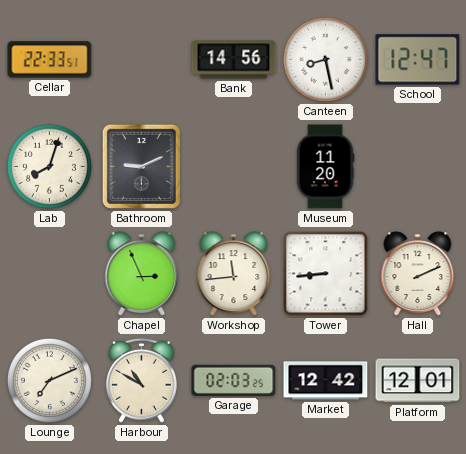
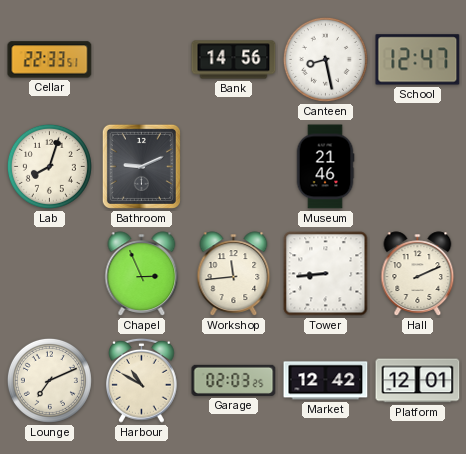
Museum: 11:20 -> 21:46
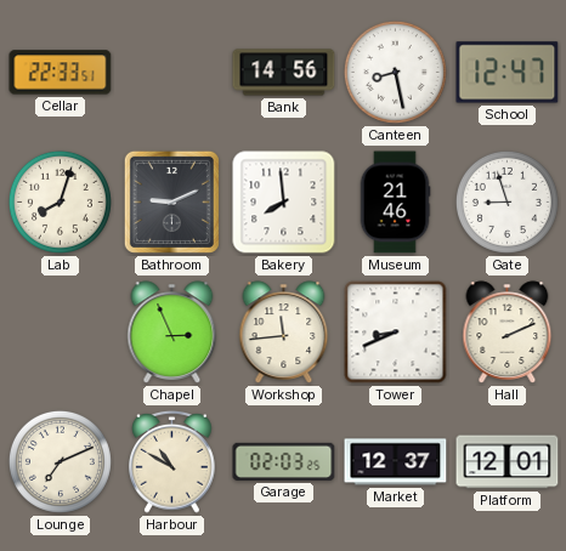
Bakery: none -> 7:59
Gate: none -> 8:57
Tower: 8:44 -> 8:41
Market: 12:42 -> 12:37
